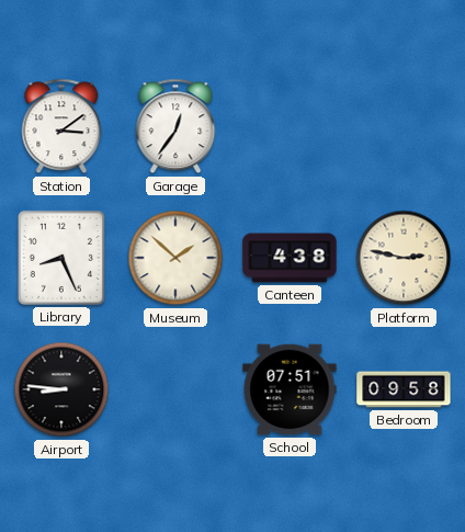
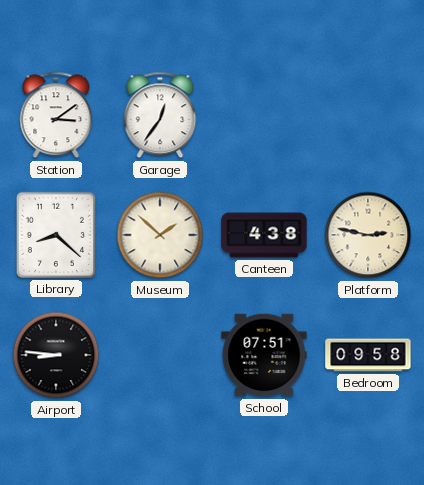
Library: 8:26 -> 8:22
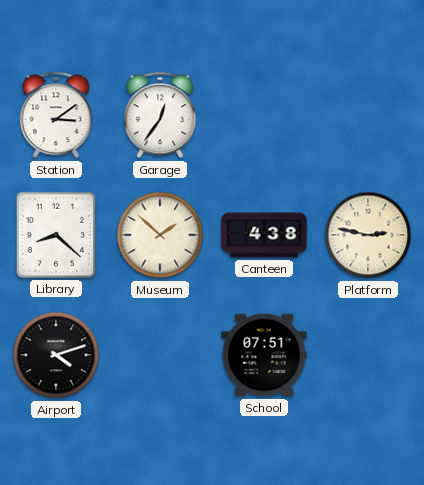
Airport: 8:46 -> 4:12
Bedroom: 09:58 -> none
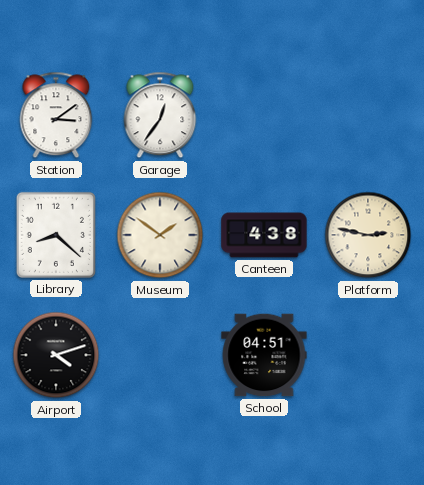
Museum: 1:52 -> 1:51
School: 07:51 -> 04:51
